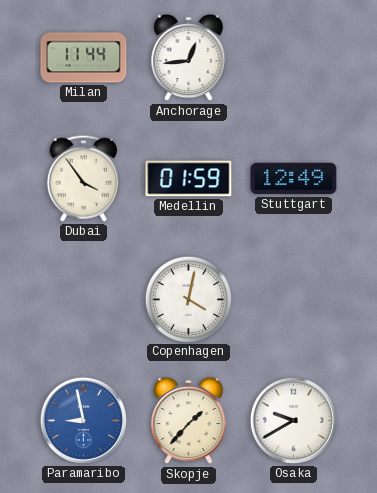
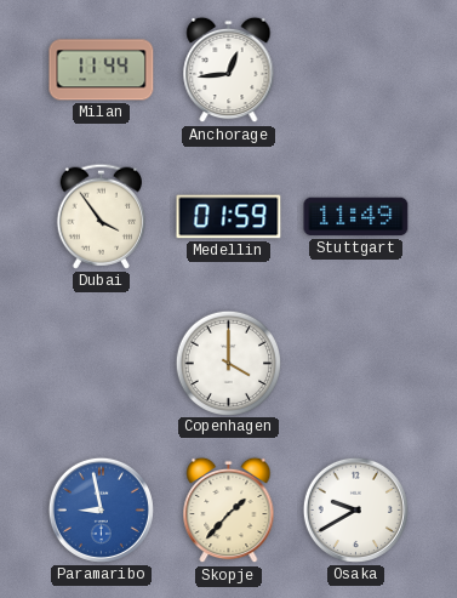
Stuttgart: 12:49 -> 11:49
Copenhagen: 4:02 -> 4:00
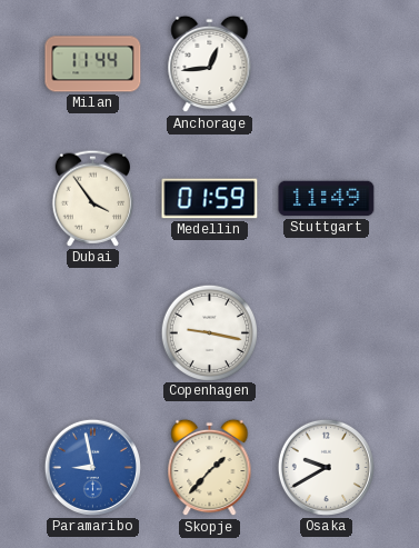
Copenhagen: 4:00 -> 9:17
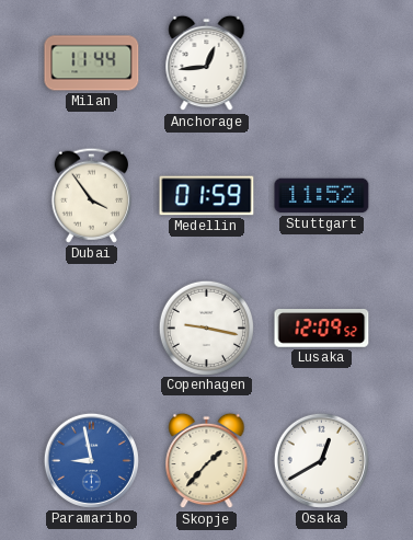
Stuttgart: 11:49 -> 11:52
Lusaka: none -> 12:09
Osaka: 9:40 -> 12:40
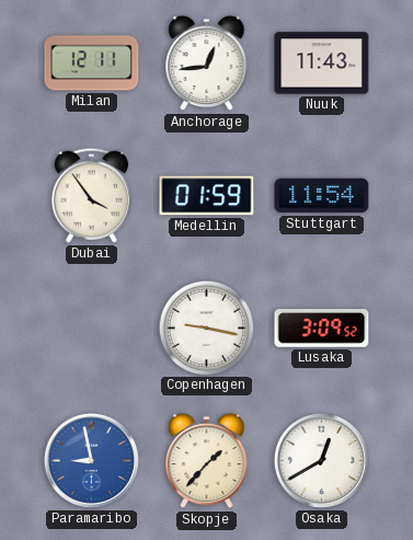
Milan: 11:44 -> 12:11
Nuuk: none -> 11:43
Stuttgart: 11:52 -> 11:54
Lusaka: 12:09 -> 3:09
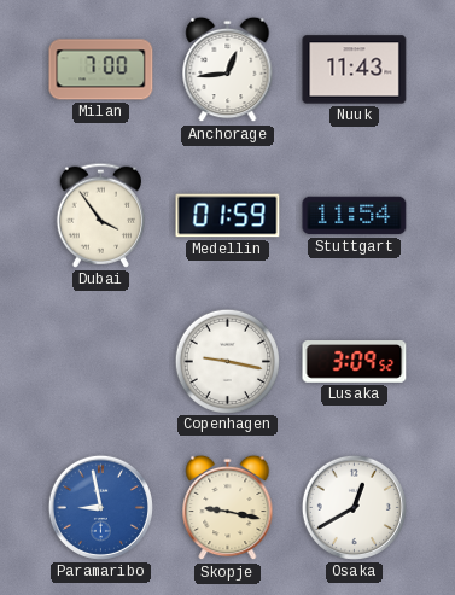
Milan: 12:11 -> 7:00
Skopje: 1:37 -> 9:17
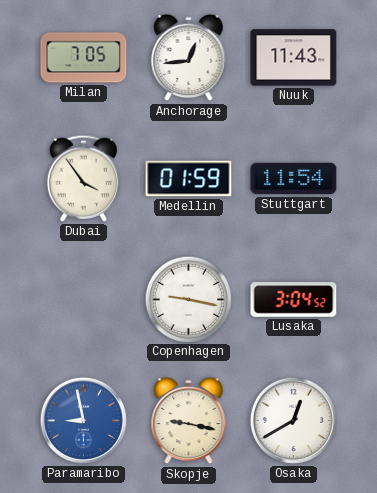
Milan: 7:00 -> 7:05
Lusaka: 3:09 -> 3:04
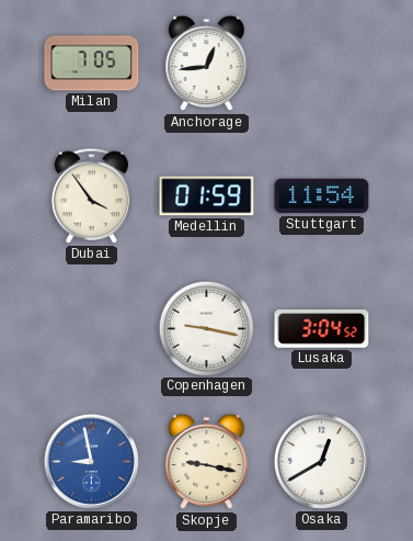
Nuuk: 11:43 -> none
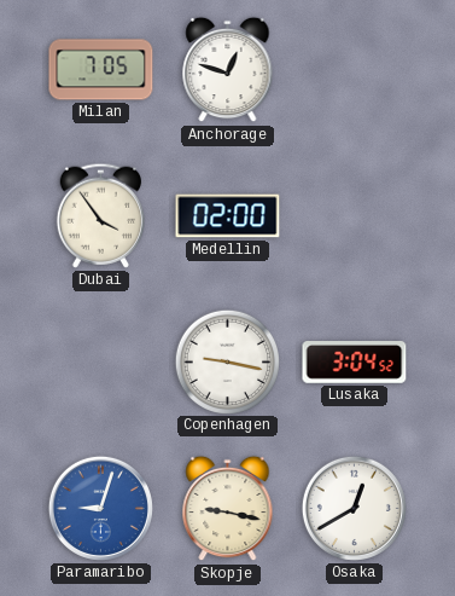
Anchorage: 12:44 -> 12:48
Medellin: 01:59 -> 02:00
Stuttgart: 11:54 -> none
Paramaribo: 8:58 -> 9:03
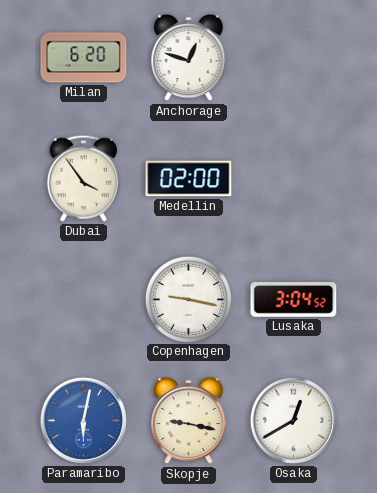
Milan: 7:05 -> 6:20
Paramaribo: 9:03 -> 6:02
